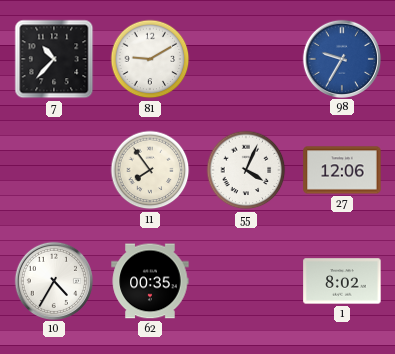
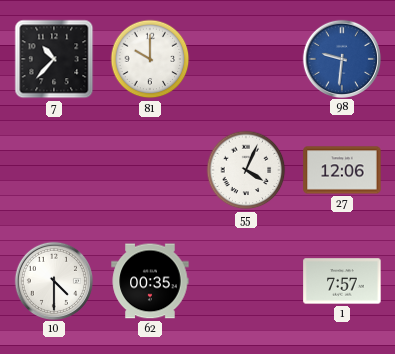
81: 9:10 -> 10:00
98: 9:35 -> 9:31
11: 7:54 -> none
10: 4:35 -> 4:30
1: 8:02 -> 7:57
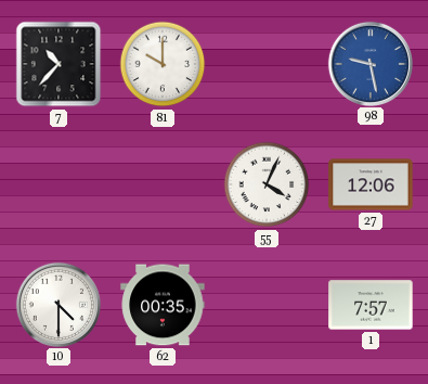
98: 9:31 -> 9:28
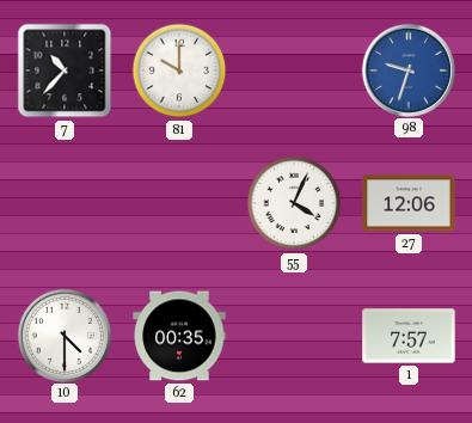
98: 9:28 -> 9:33
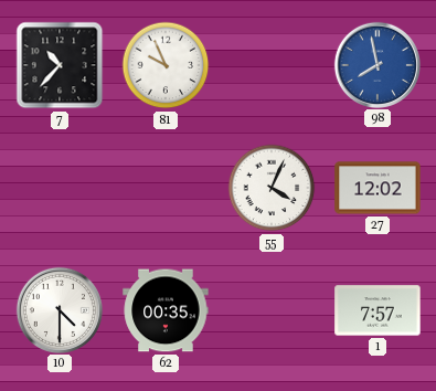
81: 10:00 -> 9:56
98: 9:33 -> 7:58
27: 12:06 -> 12:02
